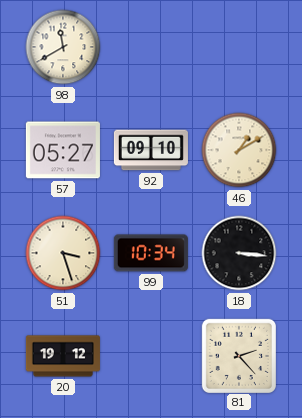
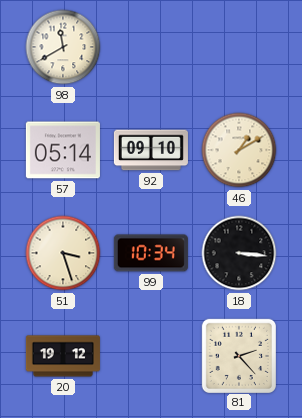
57: 05:27 -> 05:14
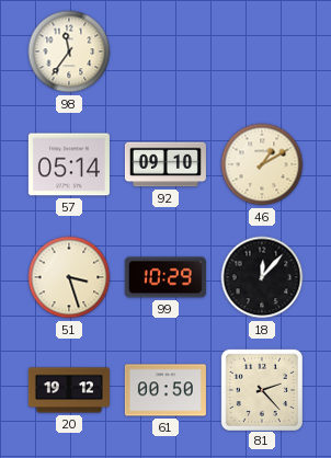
98: 11:40 -> 11:36
99: 10:34 -> 10:29
18: 3:16 -> 12:07
61: none -> 00:50
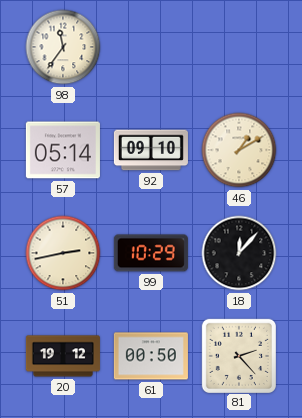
51: 3:27 -> 2:43
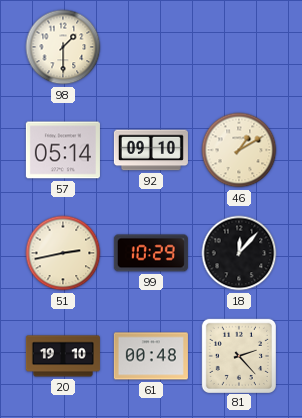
98: 11:36 -> 1:30
20: 19:12 -> 19:10
61: 00:50 -> 00:48
